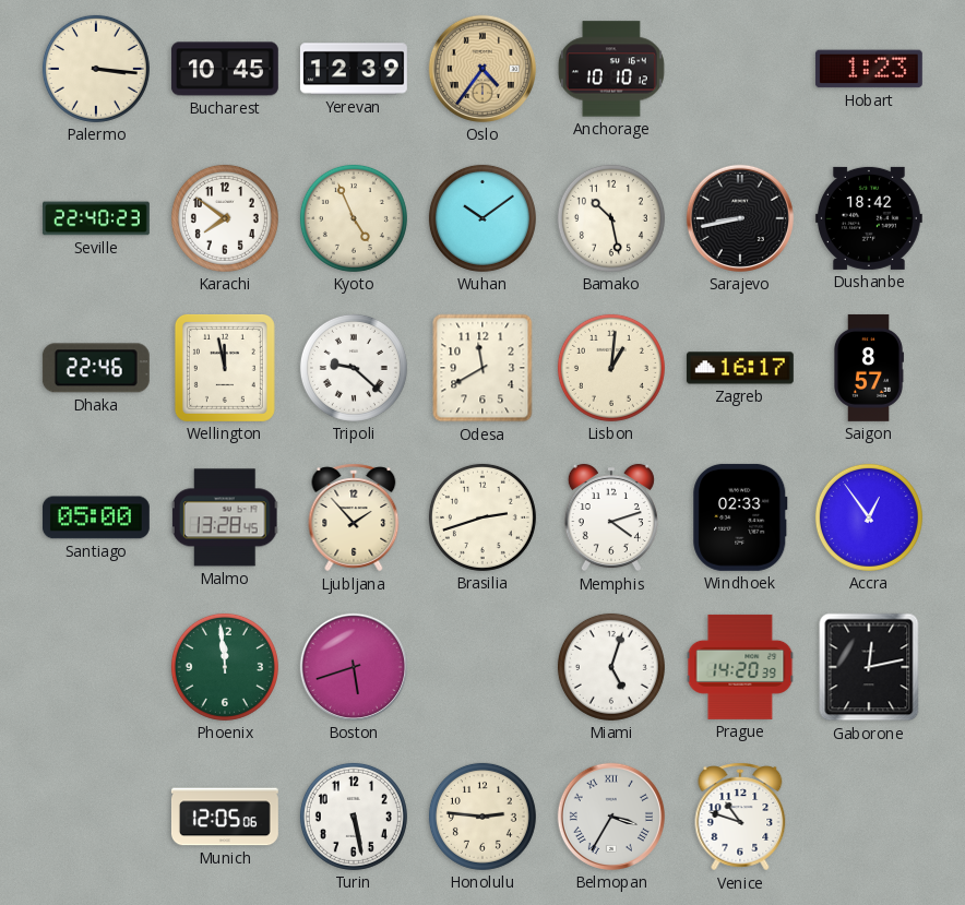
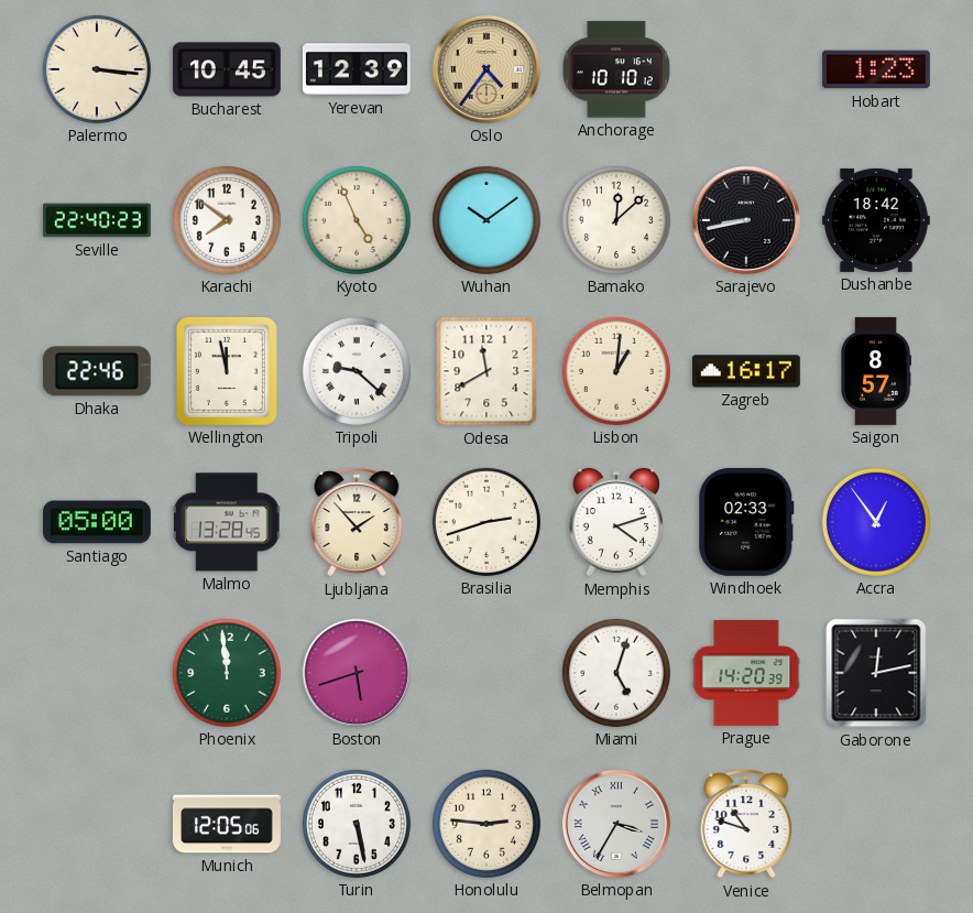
Bamako: 10:28 -> 12:08
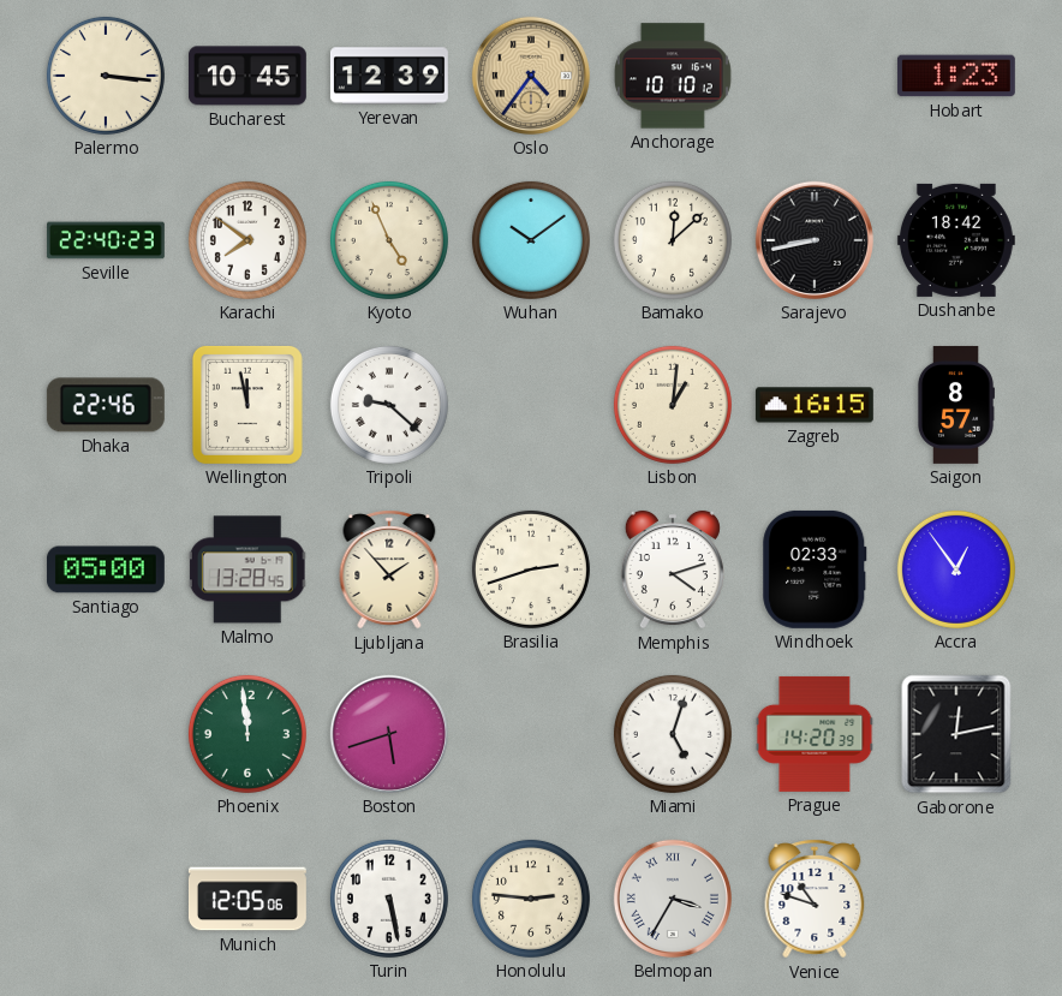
Odesa: 11:40 -> none
Zagreb: 16:17 -> 16:15
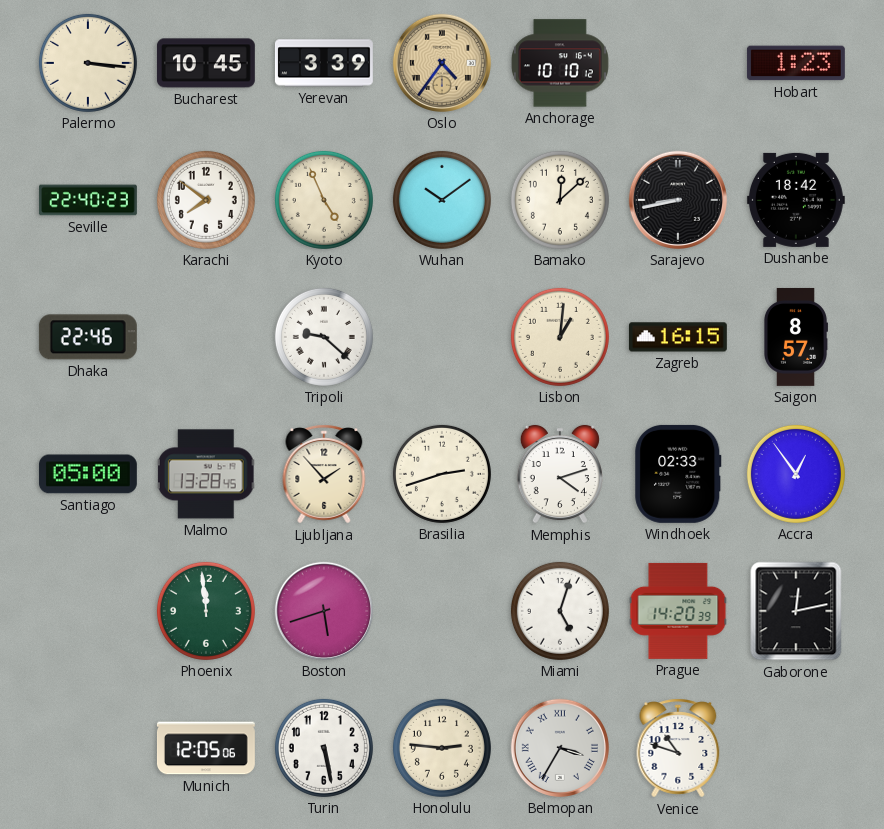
Yerevan: 12:39 -> 3:39
Wellington: 11:58 -> none
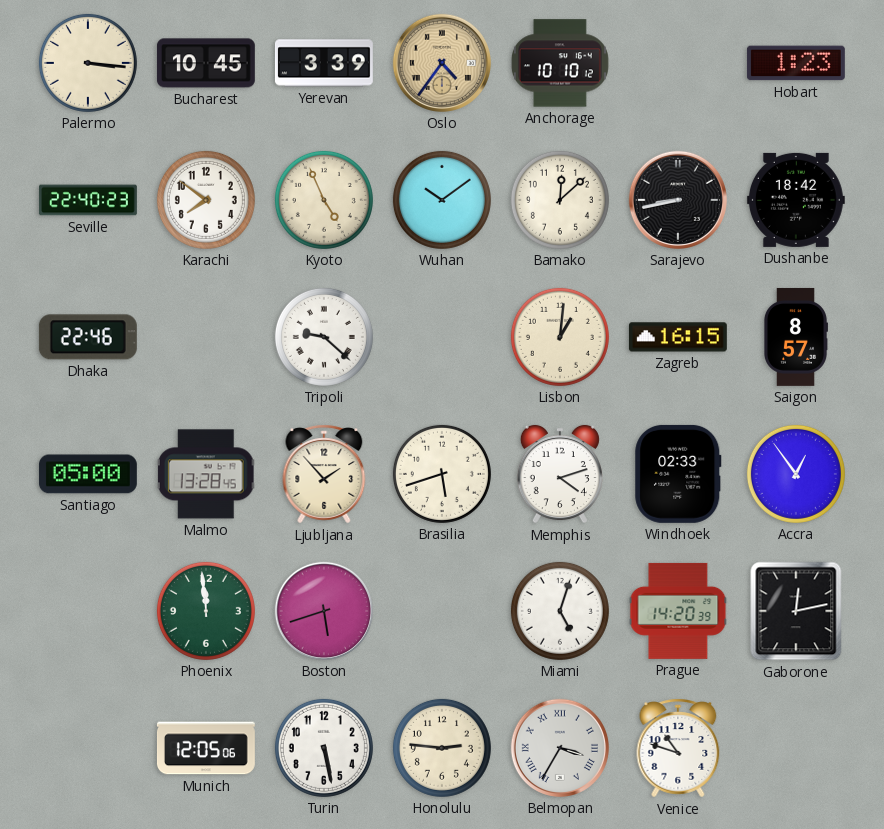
Brasilia: 2:42 -> 5:42
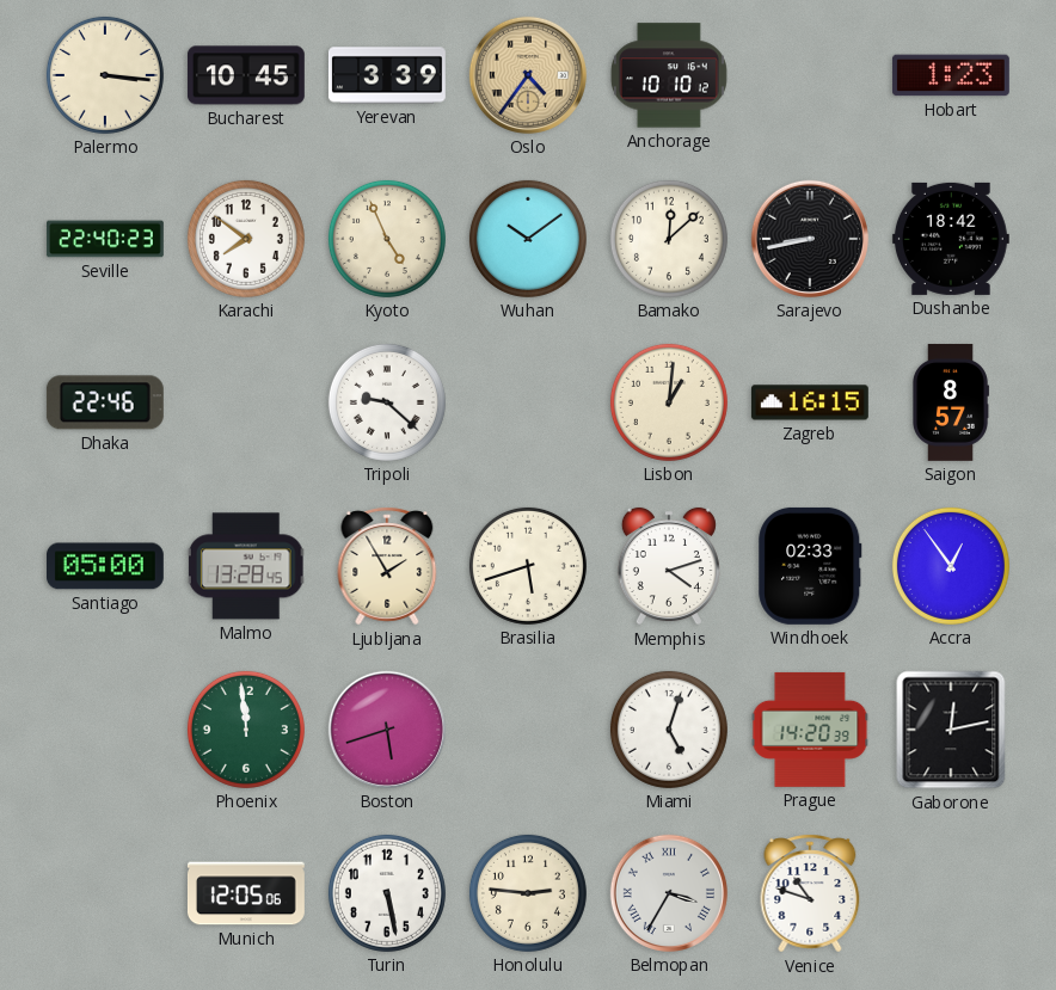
Ljubljana: 1:53 -> 1:55
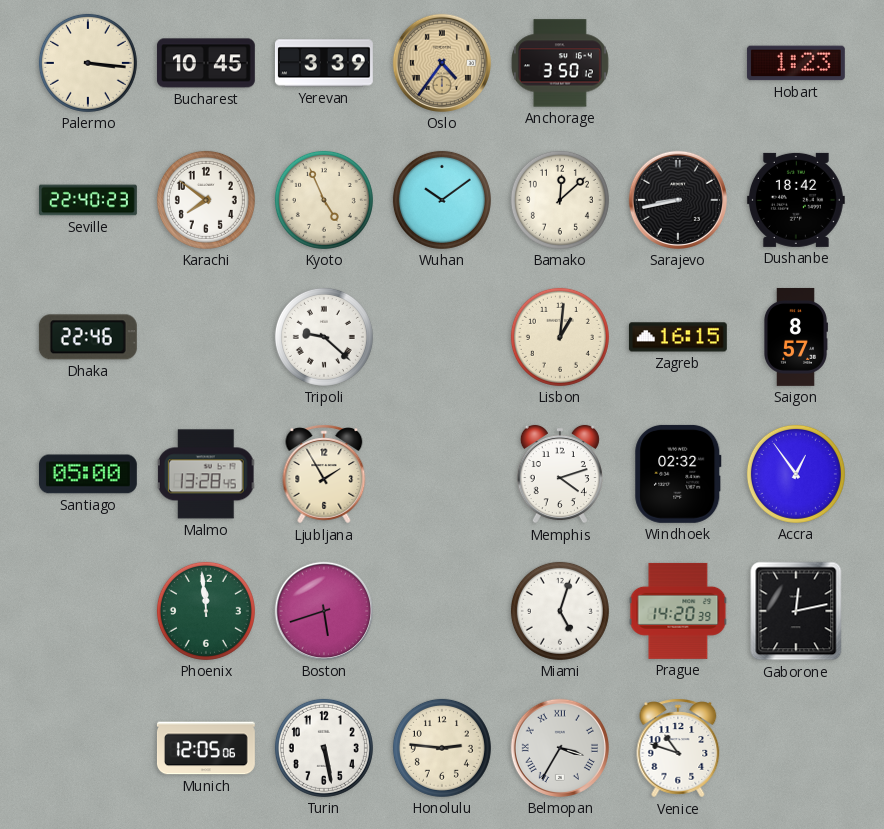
Anchorage: 10:10 -> 3:50
Brasilia: 5:42 -> none
Windhoek: 02:33 -> 02:32
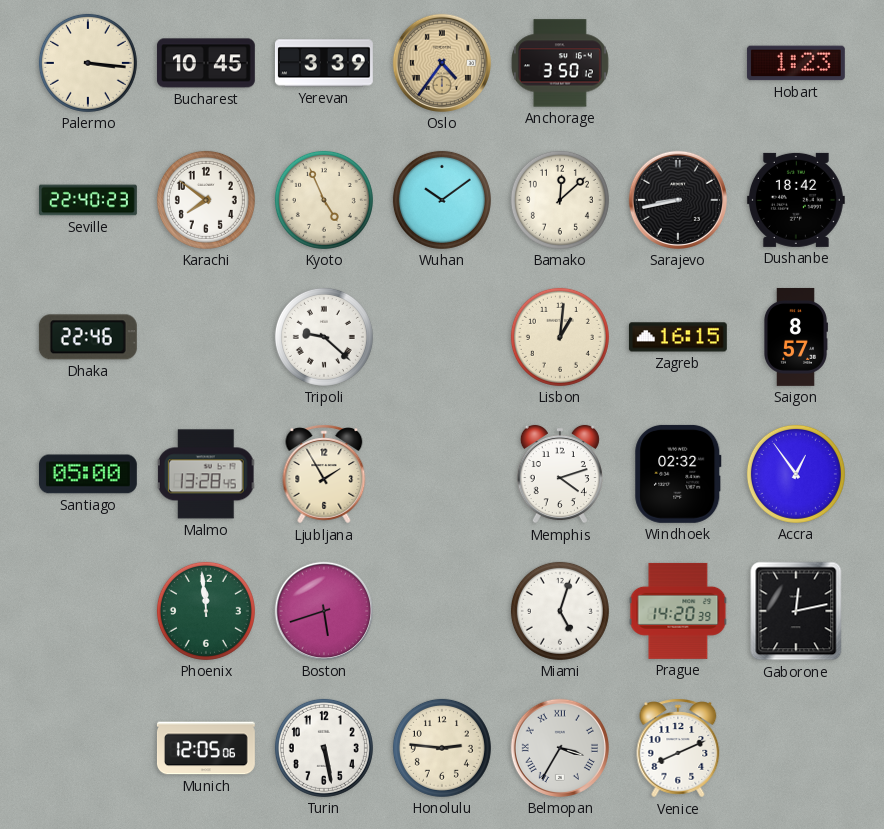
Venice: 10:48 -> 8:11
